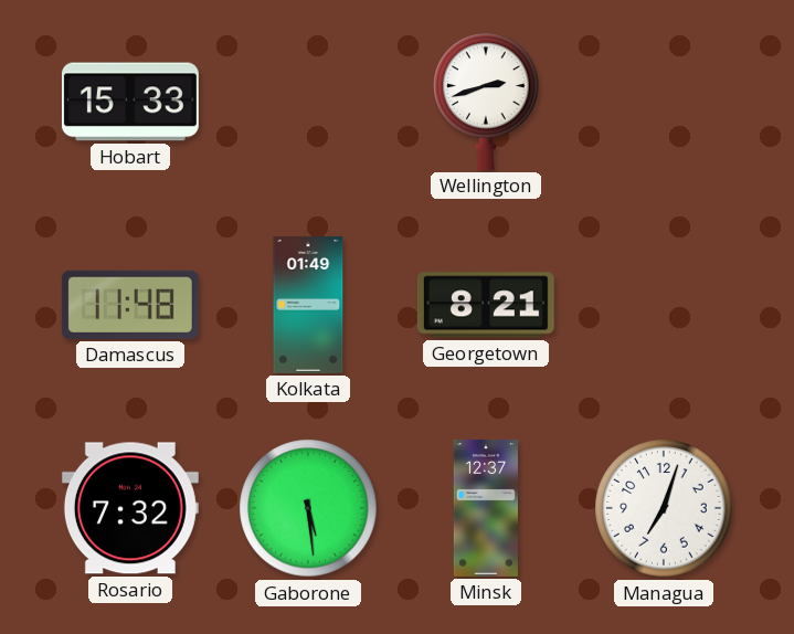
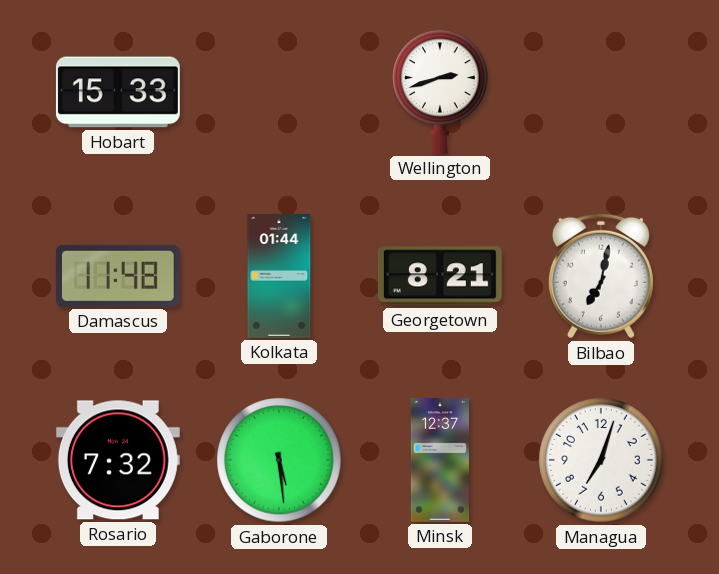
Kolkata: 01:49 -> 01:44
Bilbao: none -> 7:02
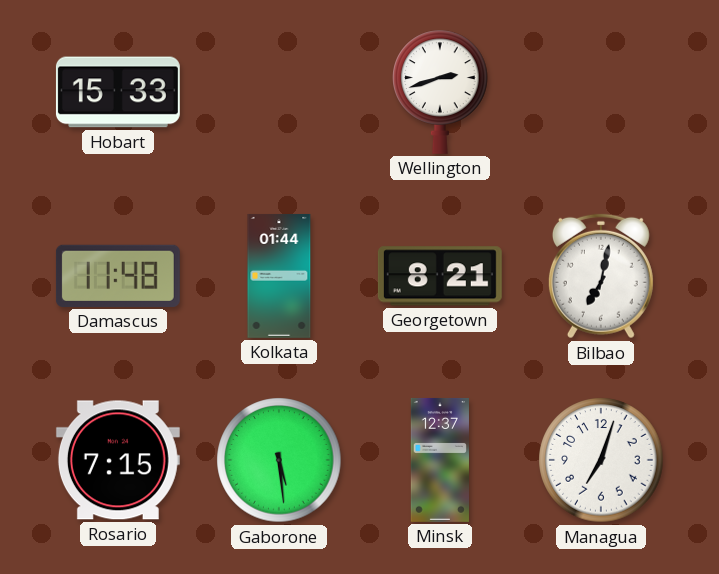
Rosario: 7:32 -> 7:15
